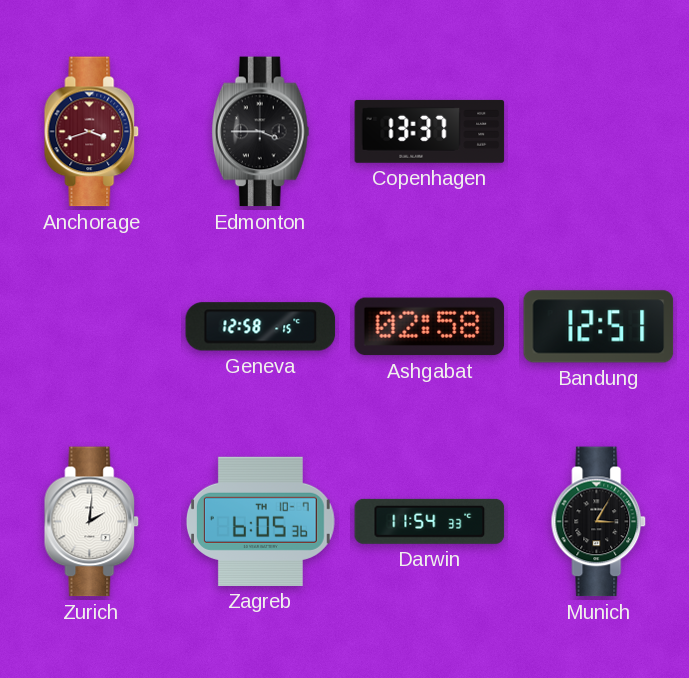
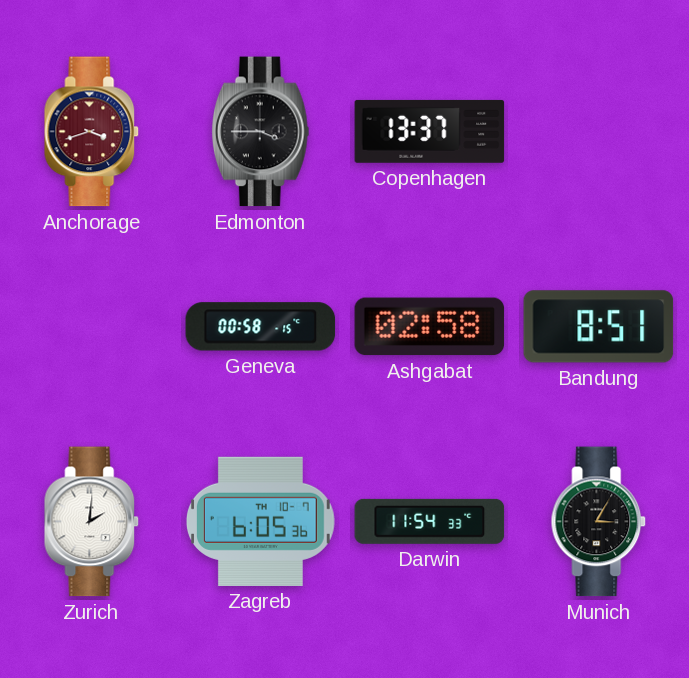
Geneva: 12:58 -> 00:58
Bandung: 12:51 -> 8:51
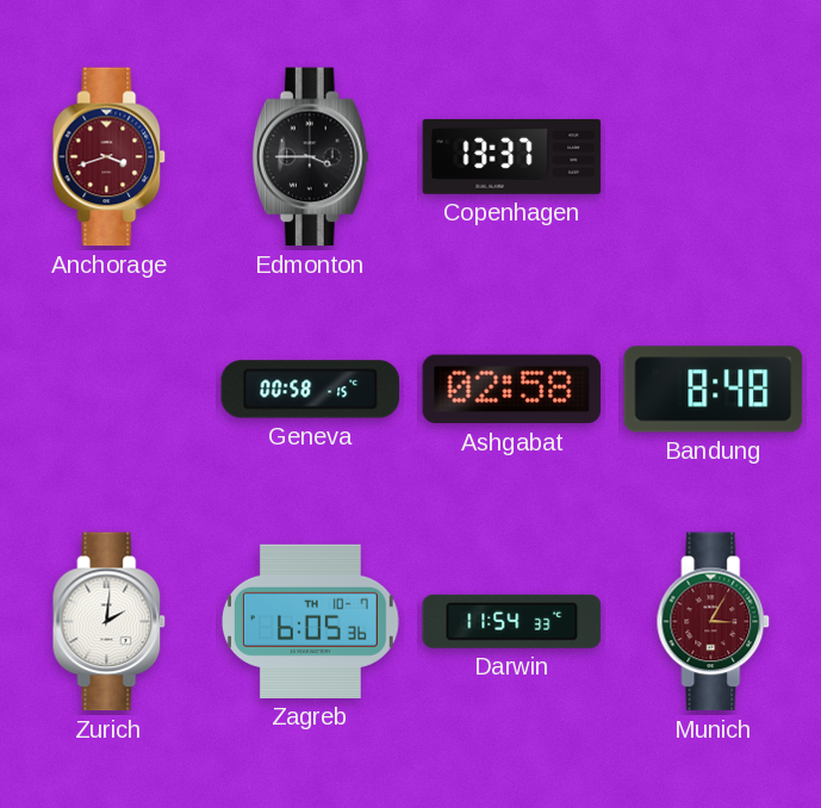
Bandung: 8:51 -> 8:48
Munich dial: black -> burgundy
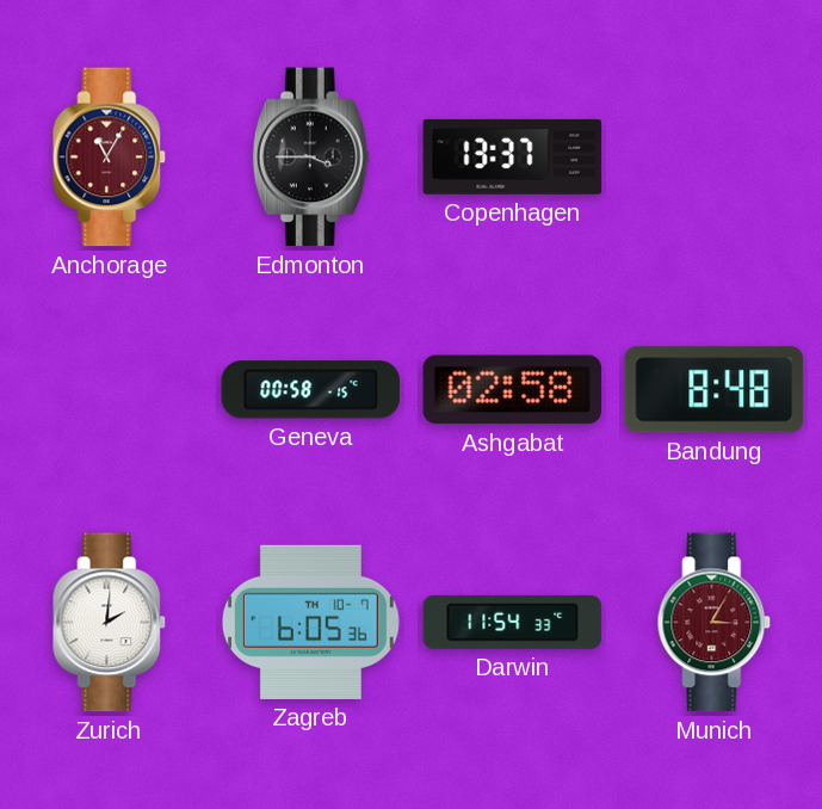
Anchorage: 3:42 -> 11:05
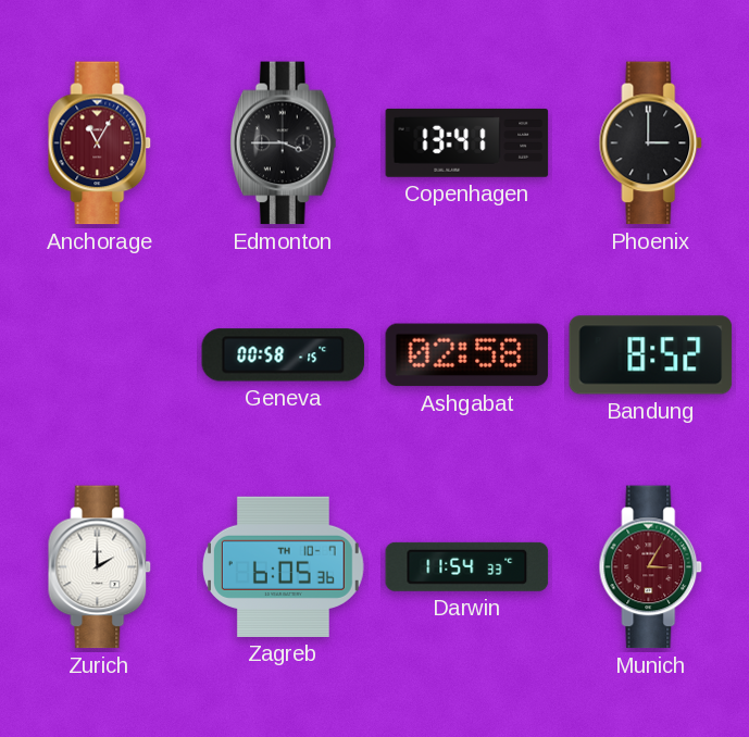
Copenhagen: 13:37 -> 13:41
Phoenix: none -> 3:00
Bandung: 8:48 -> 8:52
Zurich: 2:01 -> 2:00
